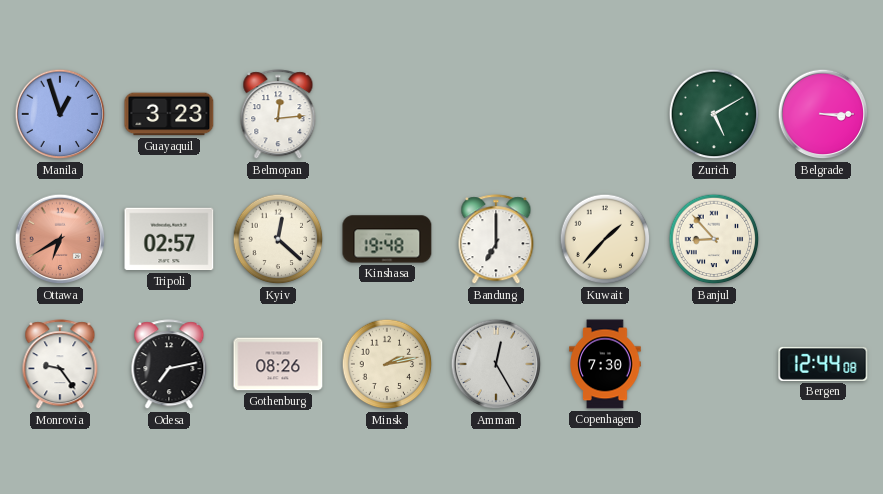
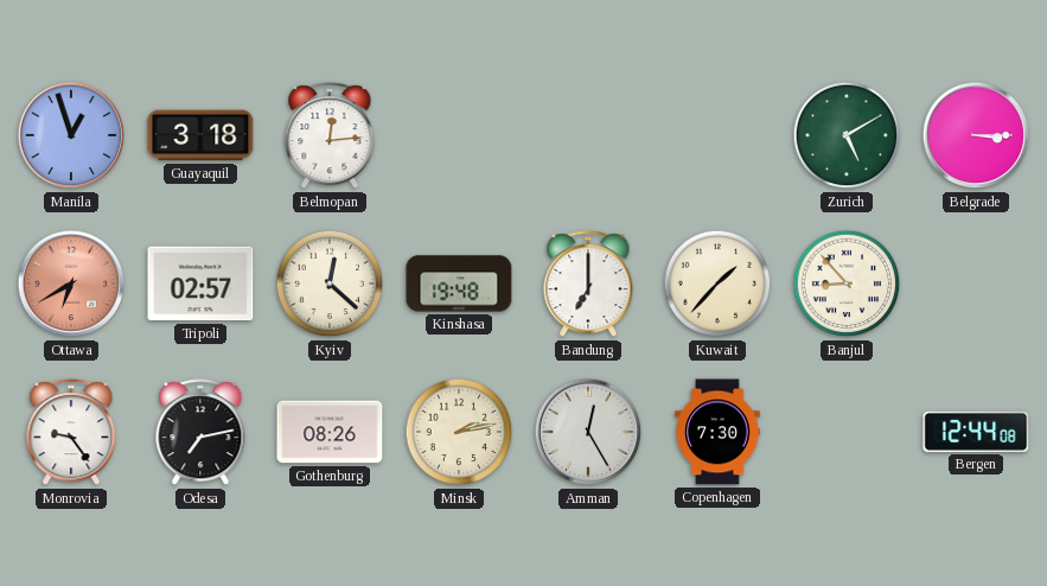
Guayaquil: 3:23 -> 3:18
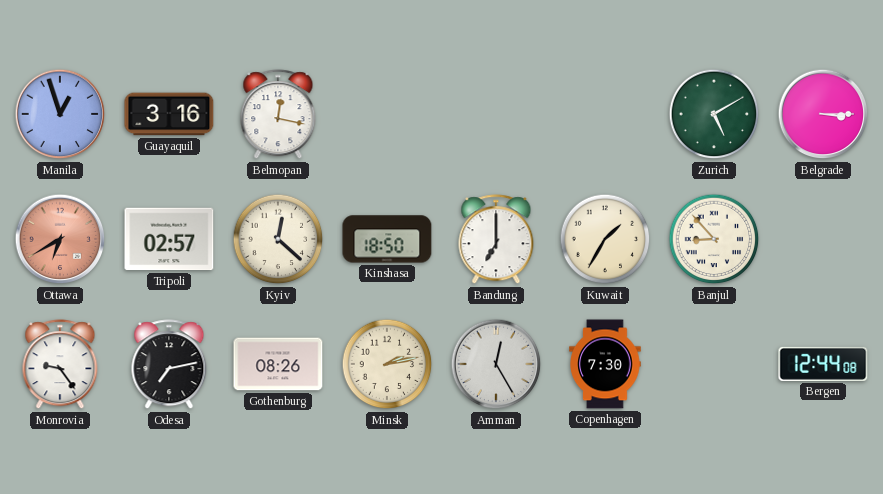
Guayaquil: 3:18 -> 3:16
Belmopan: 12:14 -> 12:17
Kinshasa: 19:48 -> 18:50
Kuwait: 1:37 -> 1:35
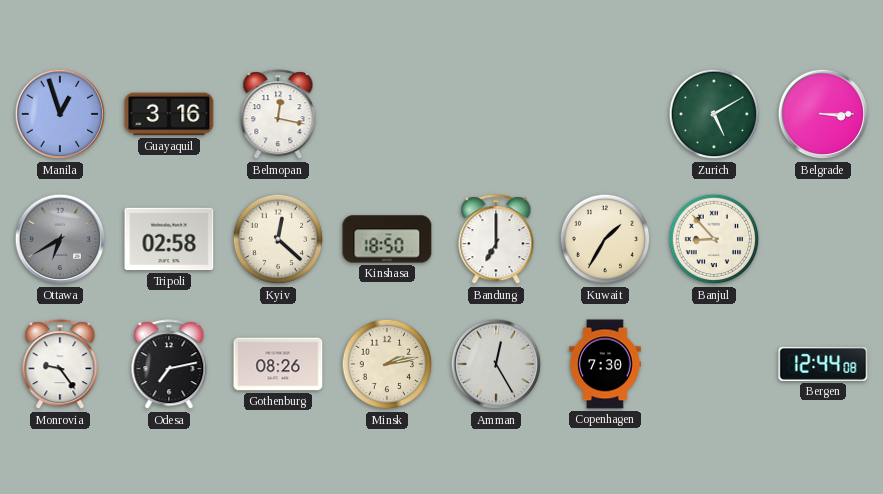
Ottawa dial: salmon -> grey
Tripoli: 02:57 -> 02:58
